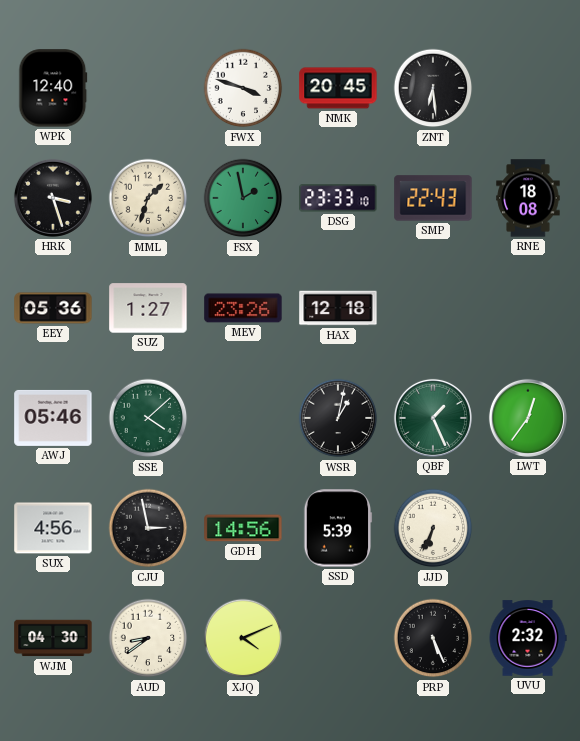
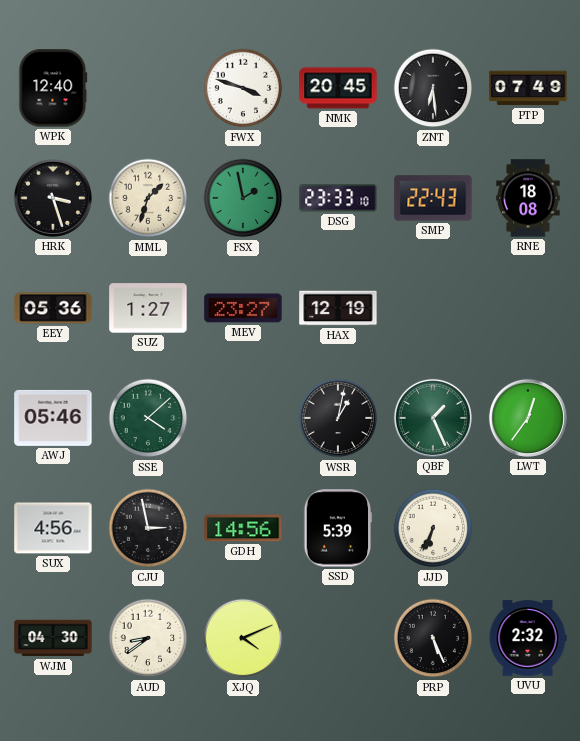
PTP: none -> 07:49
MEV: 23:26 -> 23:27
HAX: 12:18 -> 12:19
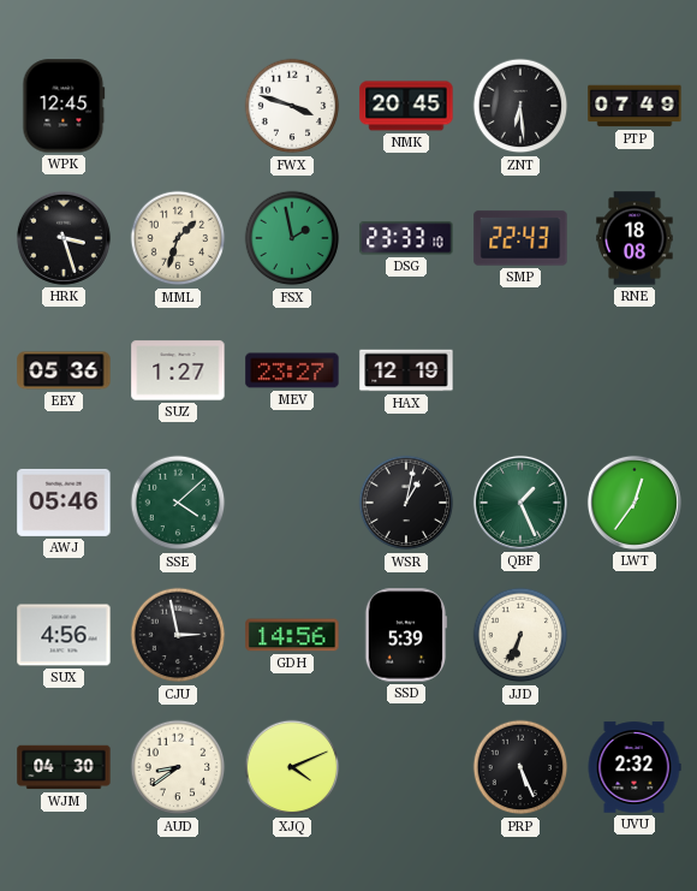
WPK: 12:40 -> 12:45
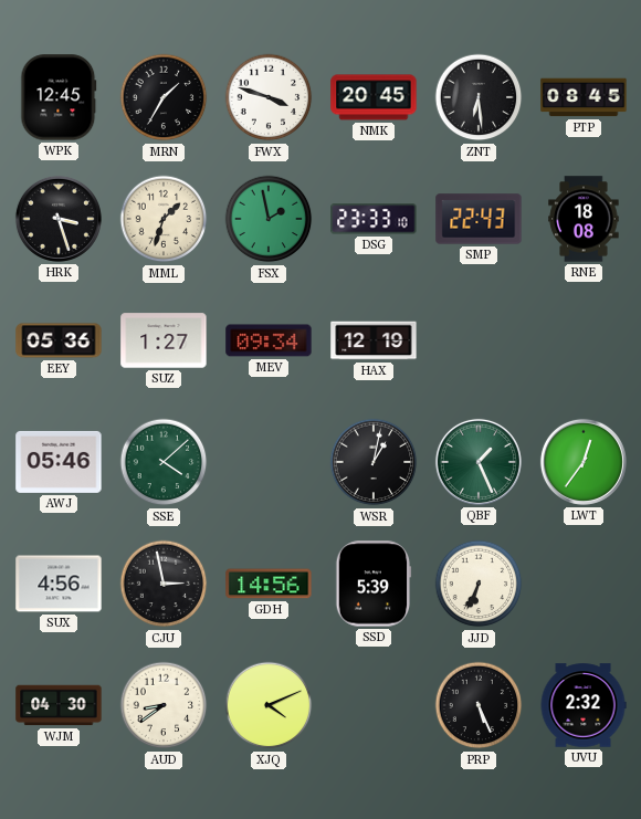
MRN: none -> 1:35
PTP: 07:49 -> 08:45
MEV: 23:27 -> 09:34
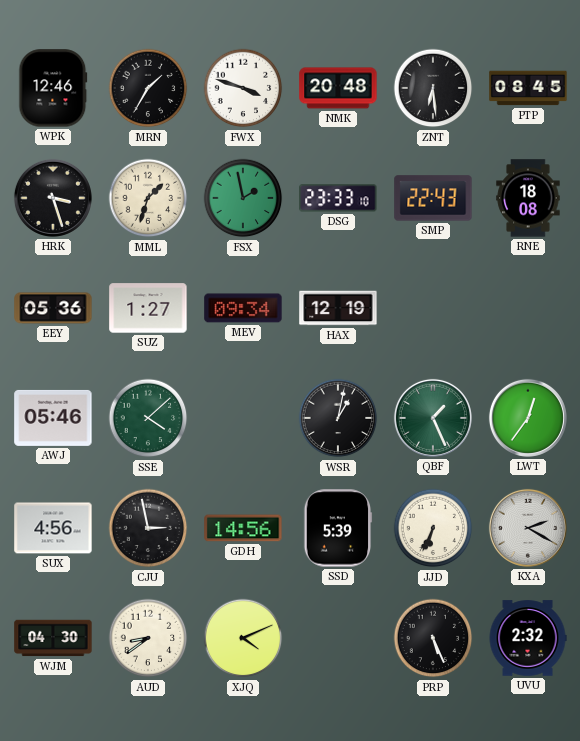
WPK: 12:45 -> 12:46
NMK: 20:45 -> 20:48
KXA: none -> 2:20
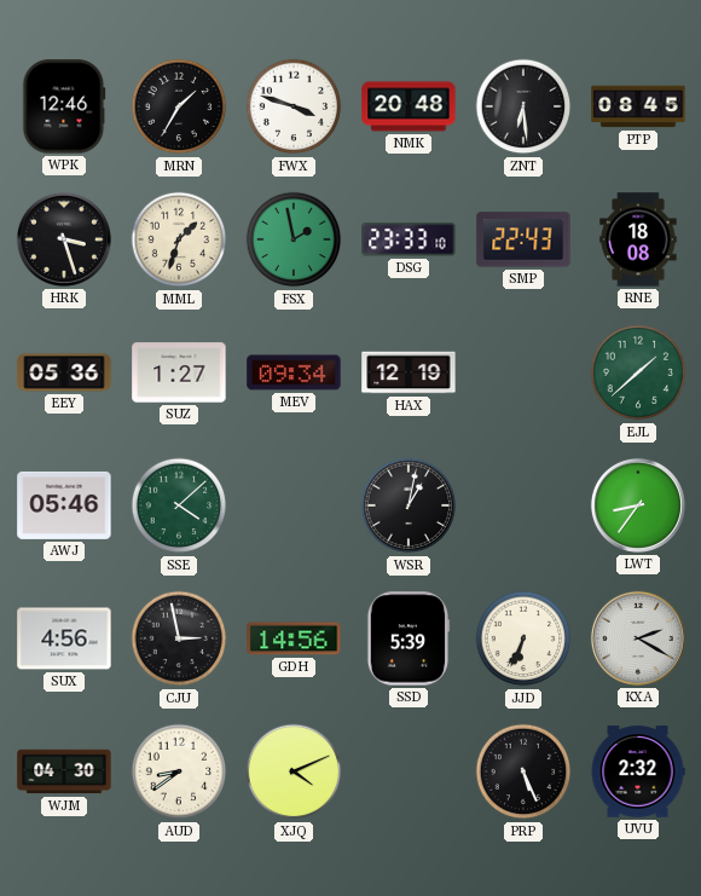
EJL: none -> 1:38
QBF: 1:26 -> none
LWT: 12:36 -> 8:36
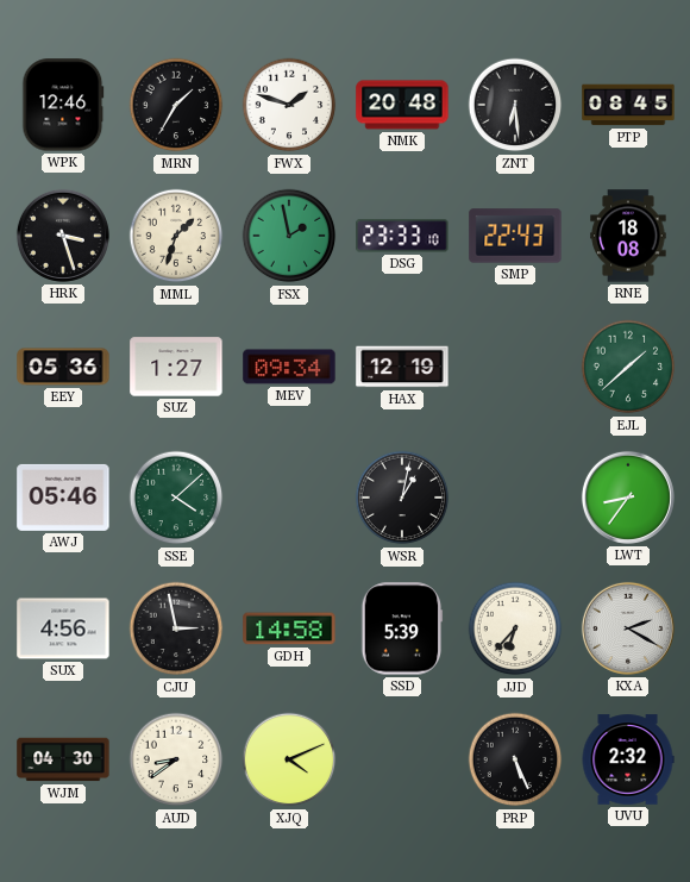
FWX: 3:48 -> 1:48
GDH: 14:56 -> 14:58
JJD: 6:34 -> 6:37
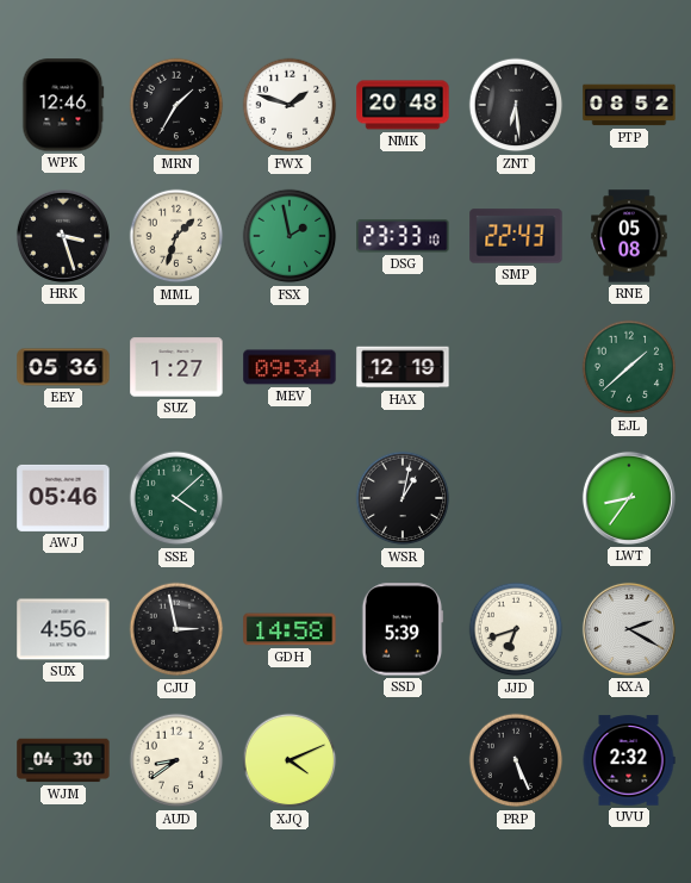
PTP: 08:45 -> 08:52
RNE: 18:08 -> 05:08
JJD: 6:37 -> 6:42
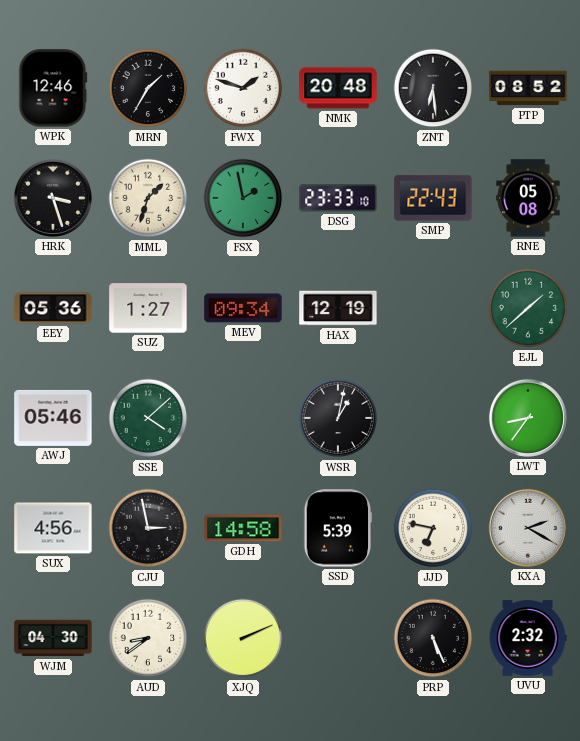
JJD: 6:42 -> 6:47
XJQ: 4:11 -> 2:11
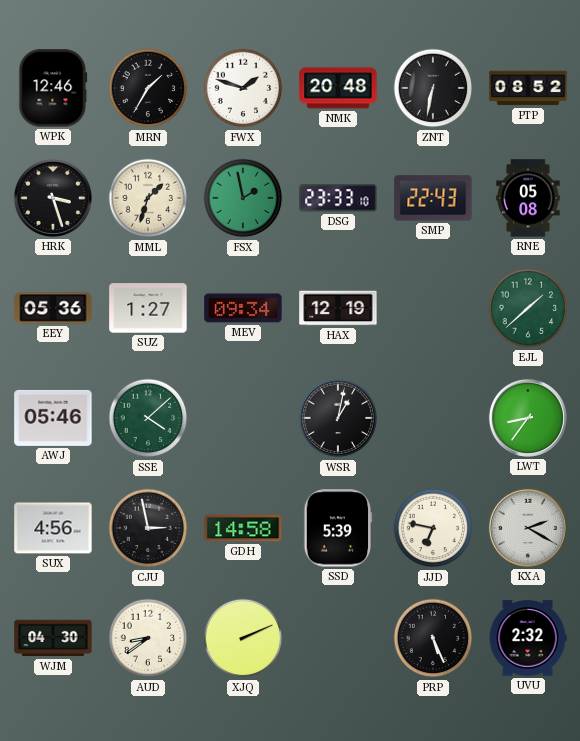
ZNT: 6:29 -> 6:32
